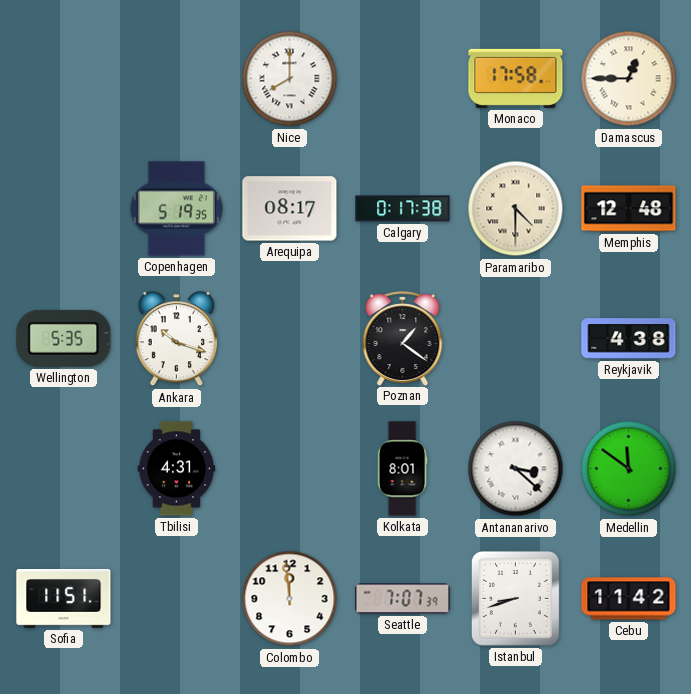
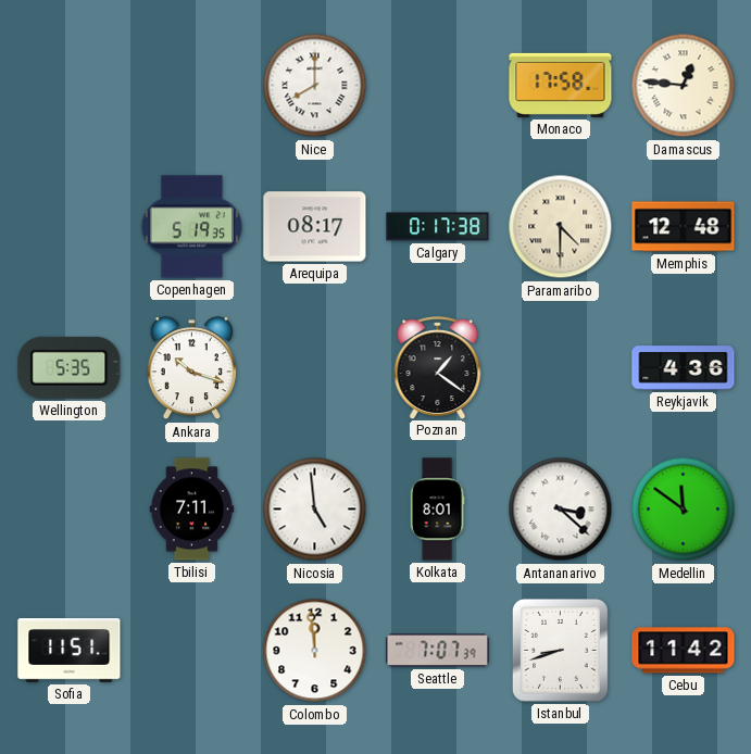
Damascus: 12:45 -> 12:46
Reykjavik: 4:38 -> 4:36
Tbilisi: 4:31 -> 7:11
Nicosia: none -> 4:59
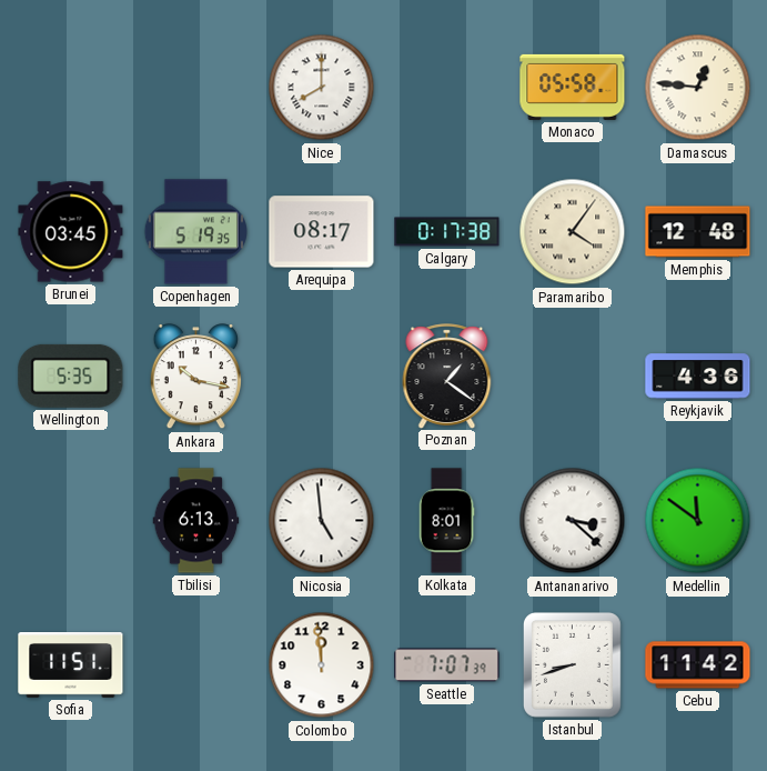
Monaco: 17:58 -> 05:58
Brunei: none -> 03:45
Paramaribo: 4:30 -> 4:06
Ankara: 10:18 -> 10:17
Tbilisi: 7:11 -> 6:13
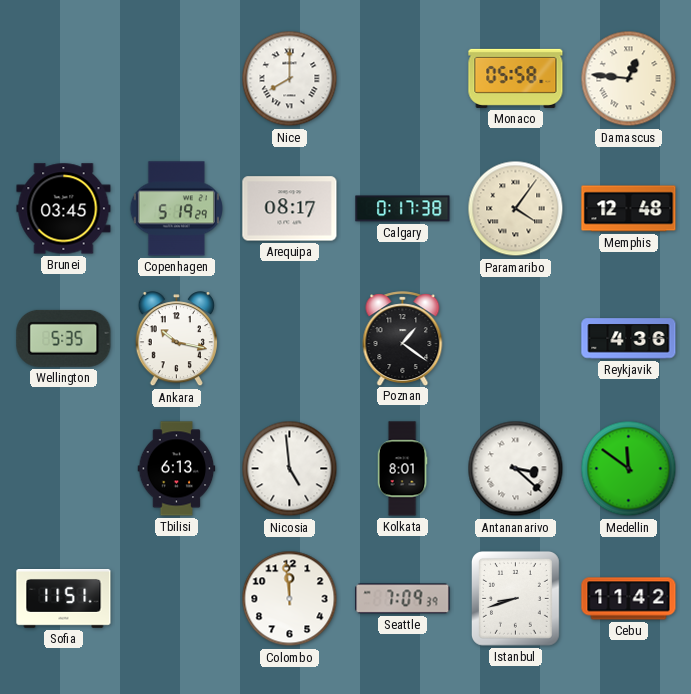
Copenhagen: 5:19:35 -> 5:19:29
Seattle: 7:07 -> 7:09
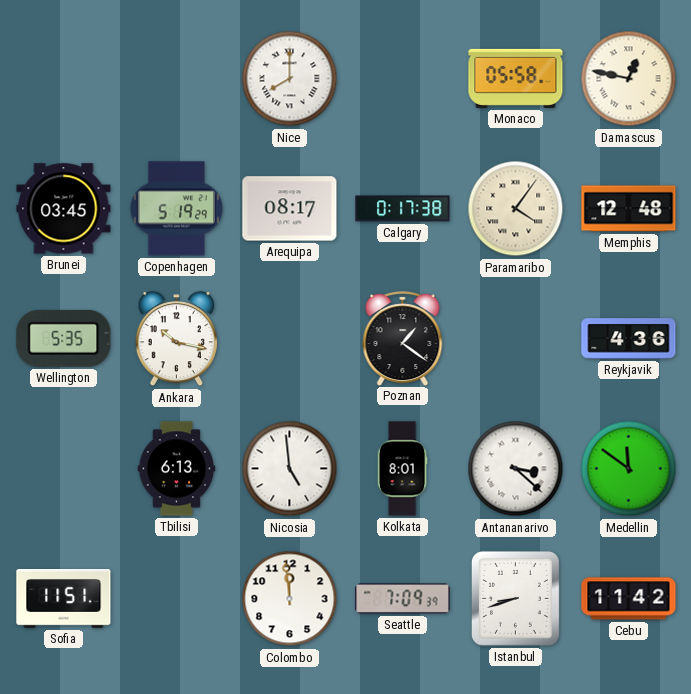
Damascus: 12:46 -> 12:47
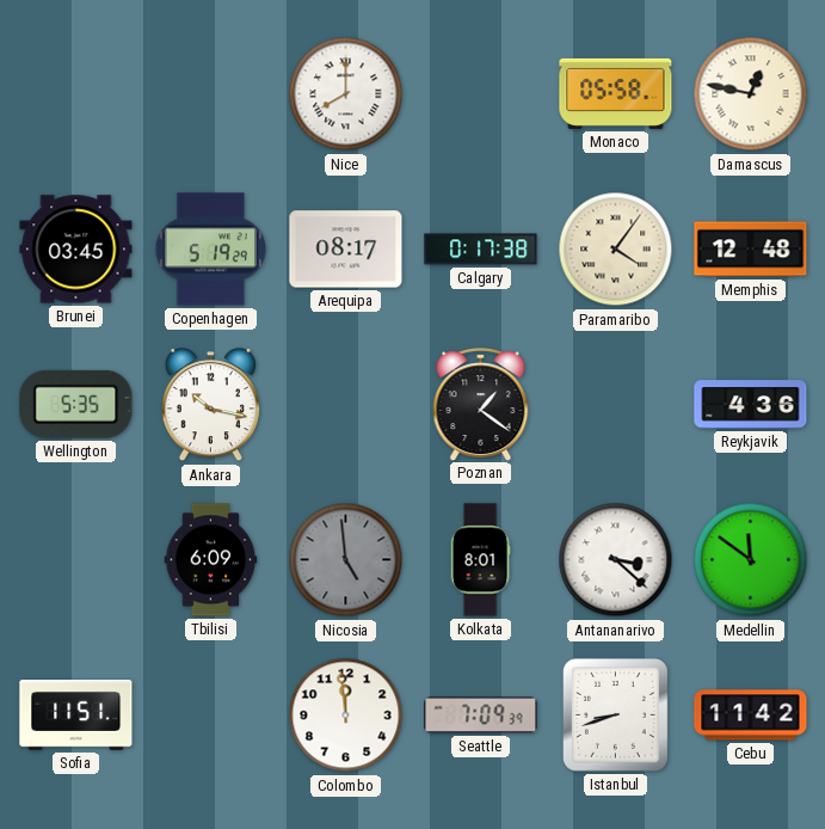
Tbilisi: 6:13 -> 6:09
Nicosia dial: white -> grey
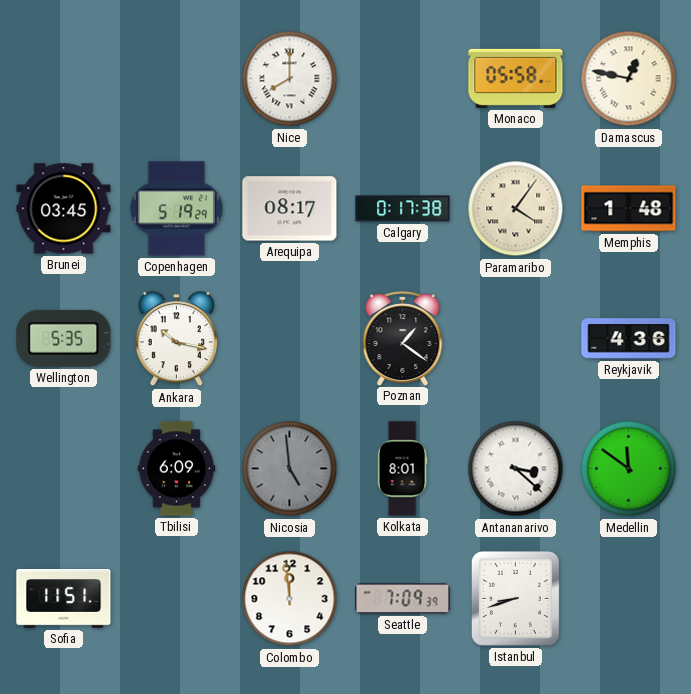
Memphis: 12:48 -> 1:48
Cebu: 11:42 -> none
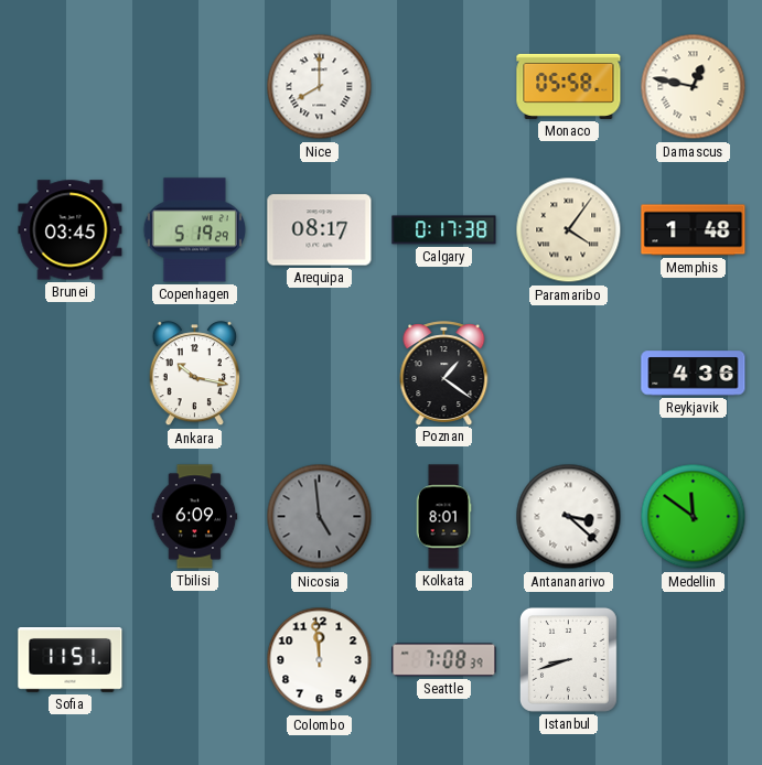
Wellington: 5:35 -> none
Seattle: 7:09 -> 7:08
